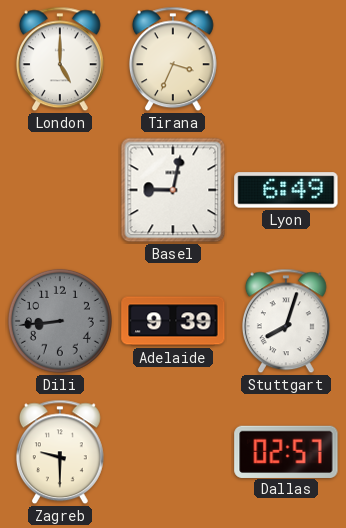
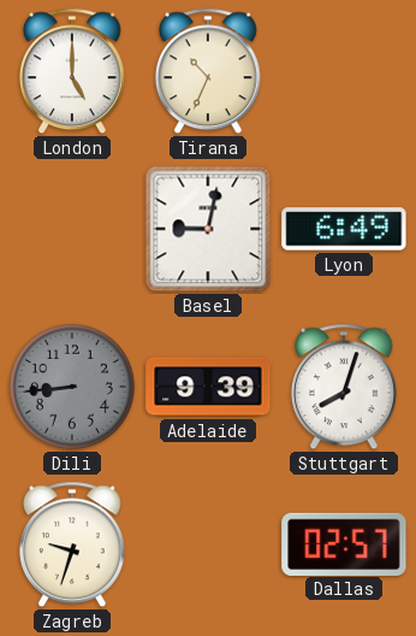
Tirana: 3:34 -> 10:34
Zagreb: 9:30 -> 9:33
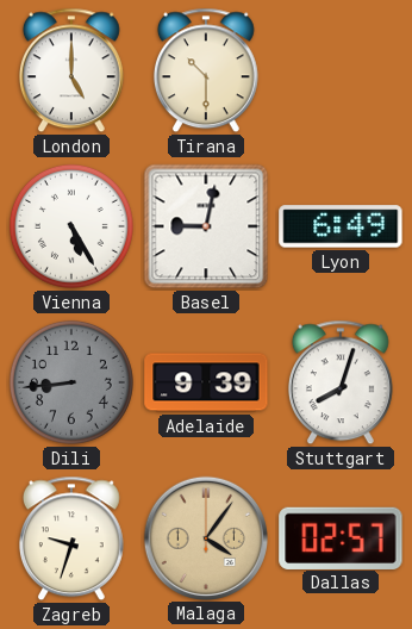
Tirana: 10:34 -> 10:30
Vienna: none -> 5:25
Malaga: none -> 4:06
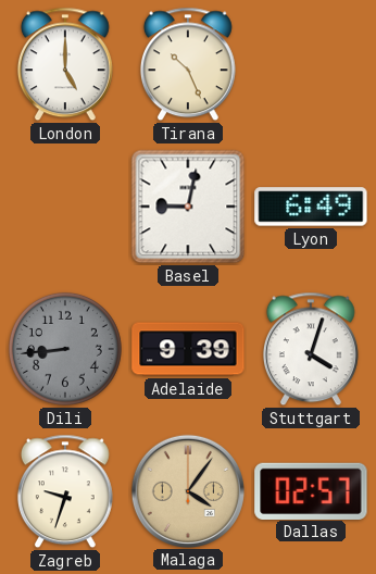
Tirana: 10:30 -> 10:26
Vienna: 5:25 -> none
Stuttgart: 8:03 -> 4:03
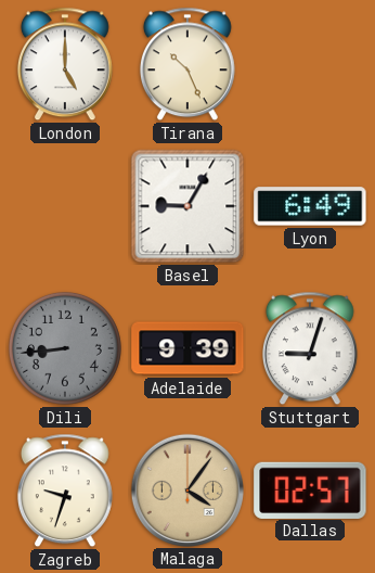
Basel: 9:02 -> 9:05
Stuttgart: 4:03 -> 9:03
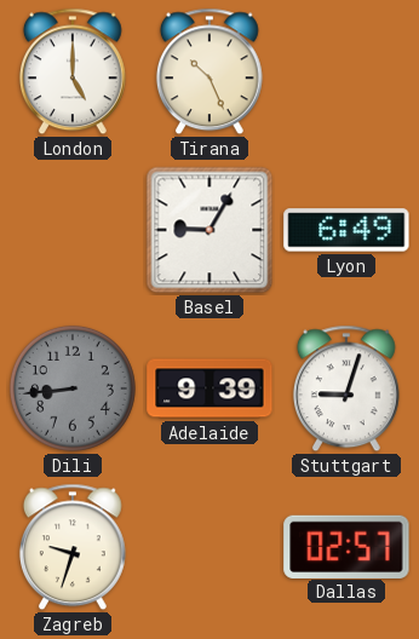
Malaga: 4:06 -> none
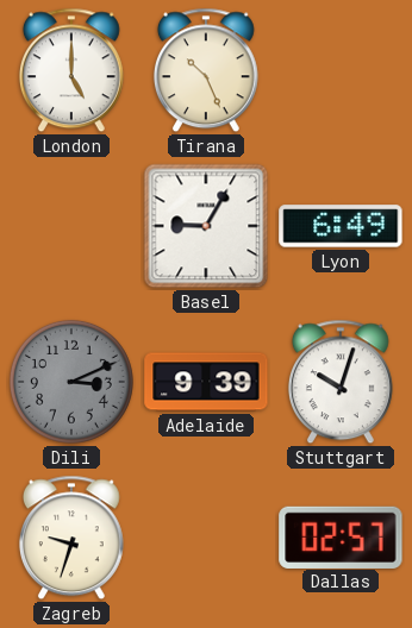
Dili: 8:44 -> 3:11
Stuttgart: 9:03 -> 10:03
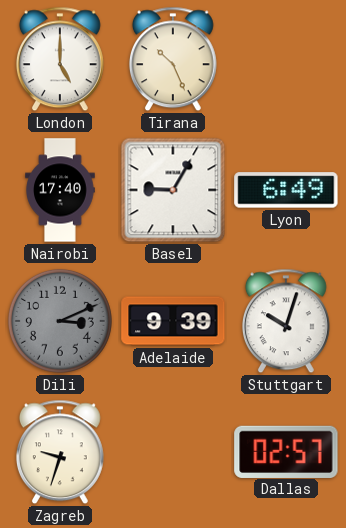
Nairobi: none -> 17:40
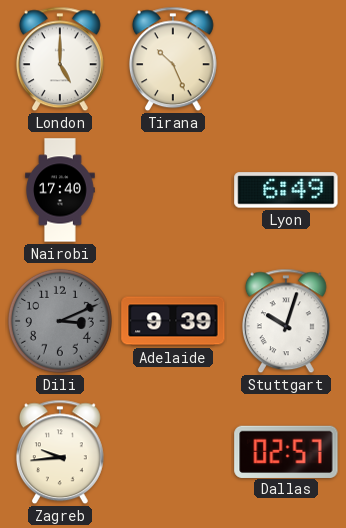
Basel: 9:05 -> none
Zagreb: 9:33 -> 9:44
